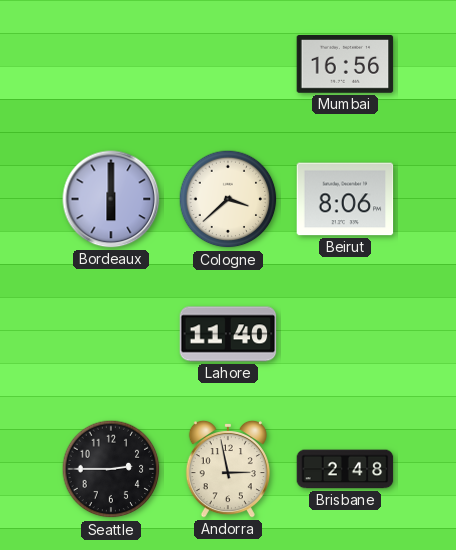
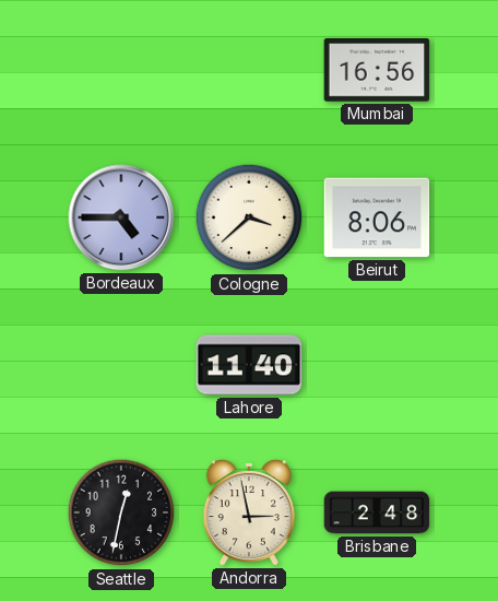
Bordeaux: 6:00 -> 4:45
Seattle: 2:45 -> 12:32
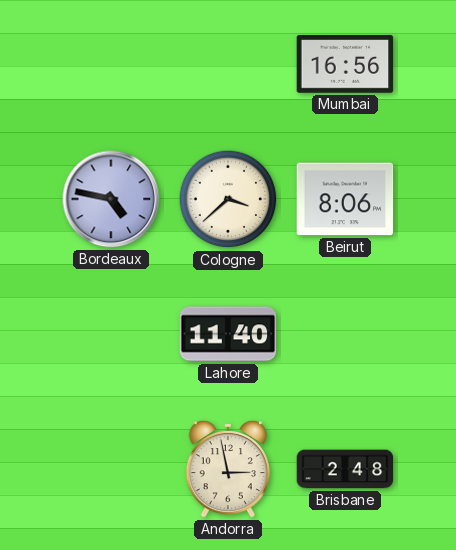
Bordeaux: 4:45 -> 4:47
Seattle: 12:32 -> none
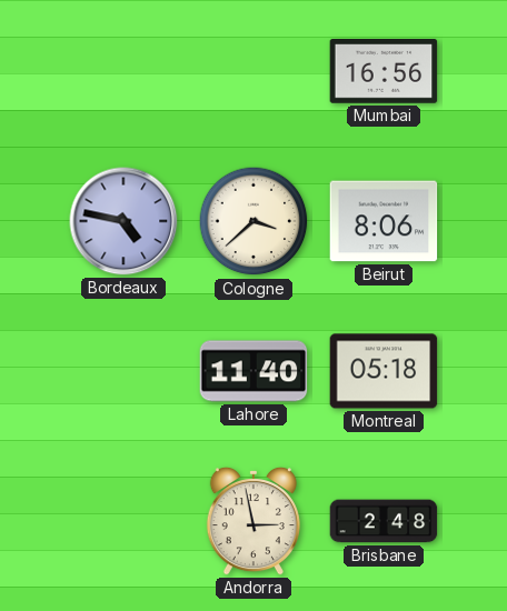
Montreal: none -> 05:18
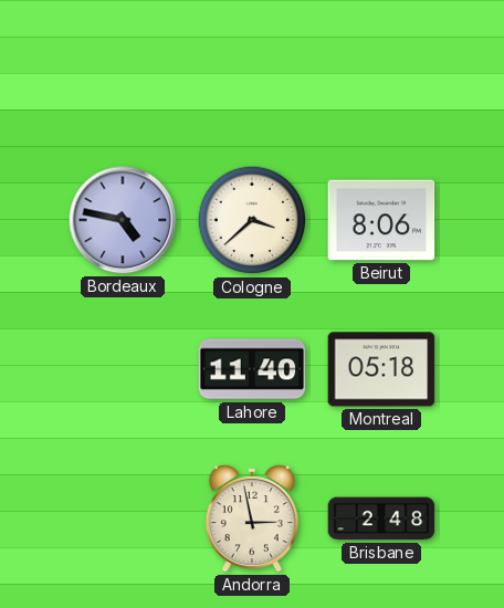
Mumbai: 16:56 -> none
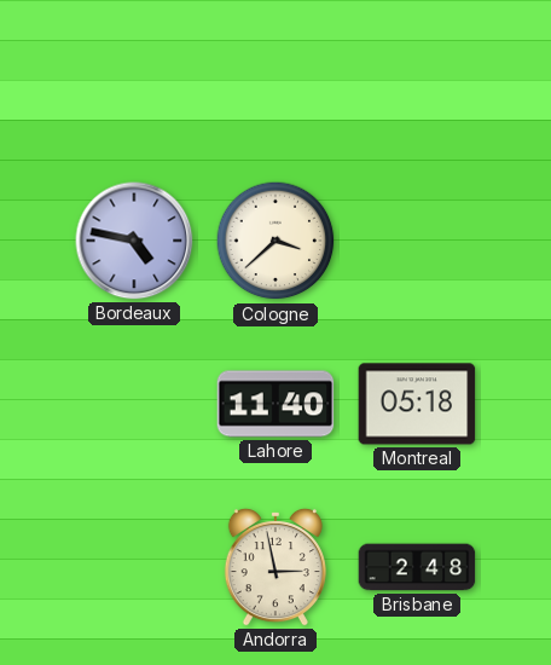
Beirut: 8:06 -> none
